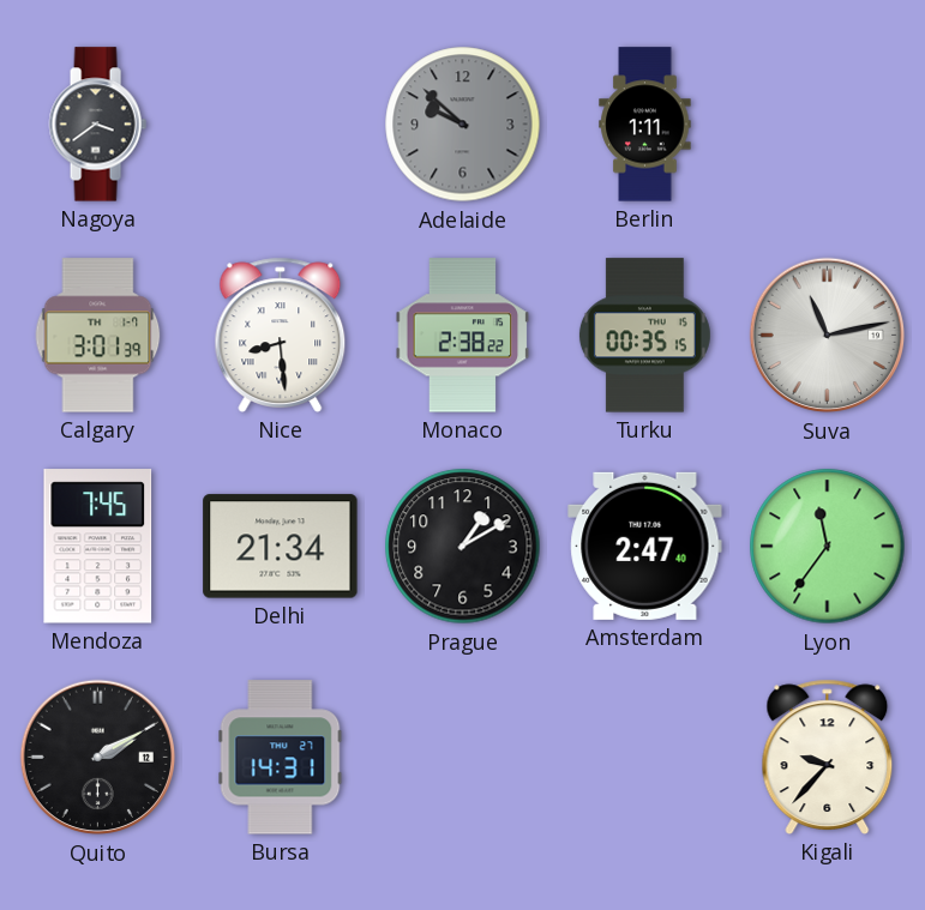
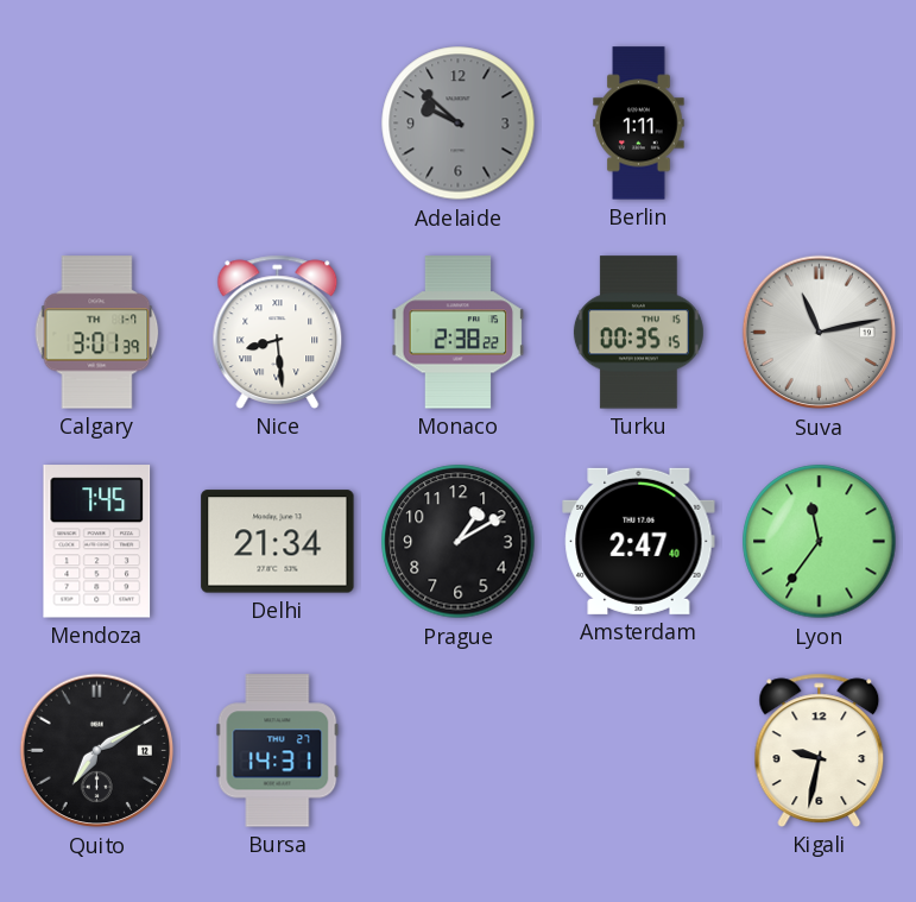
Nagoya: 3:39 -> none
Quito: 2:10 -> 7:10
Kigali: 9:37 -> 9:32
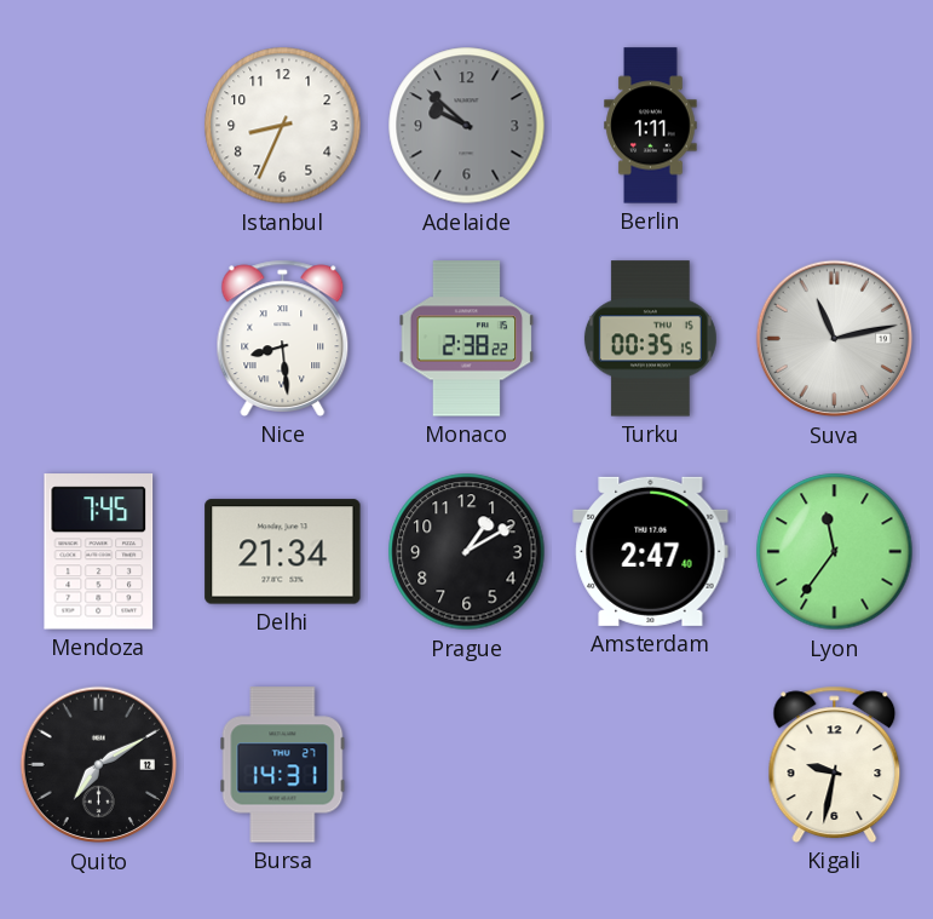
Istanbul: none -> 8:34
Calgary: 3:01 -> none
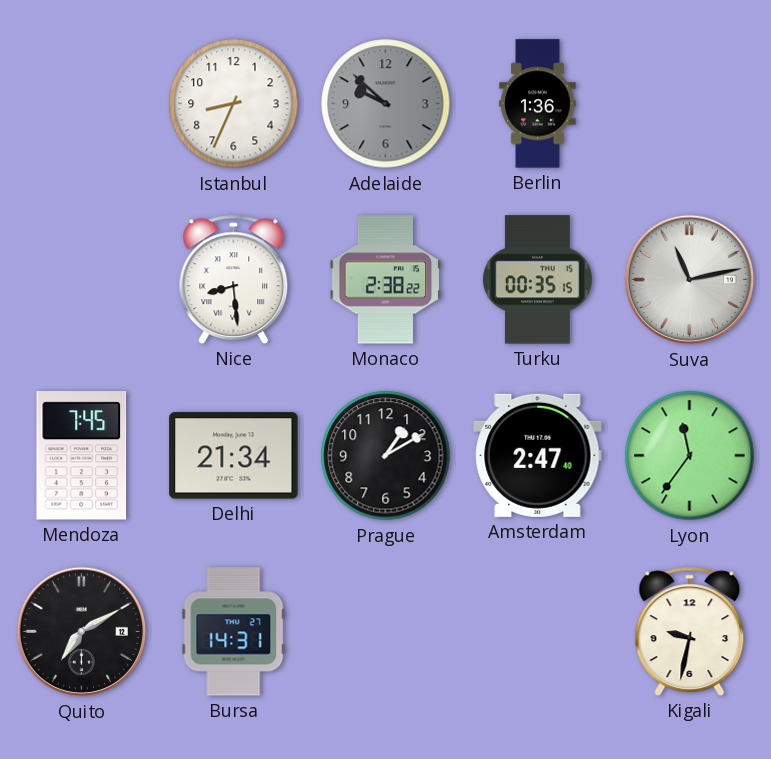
Berlin: 1:11 -> 1:36
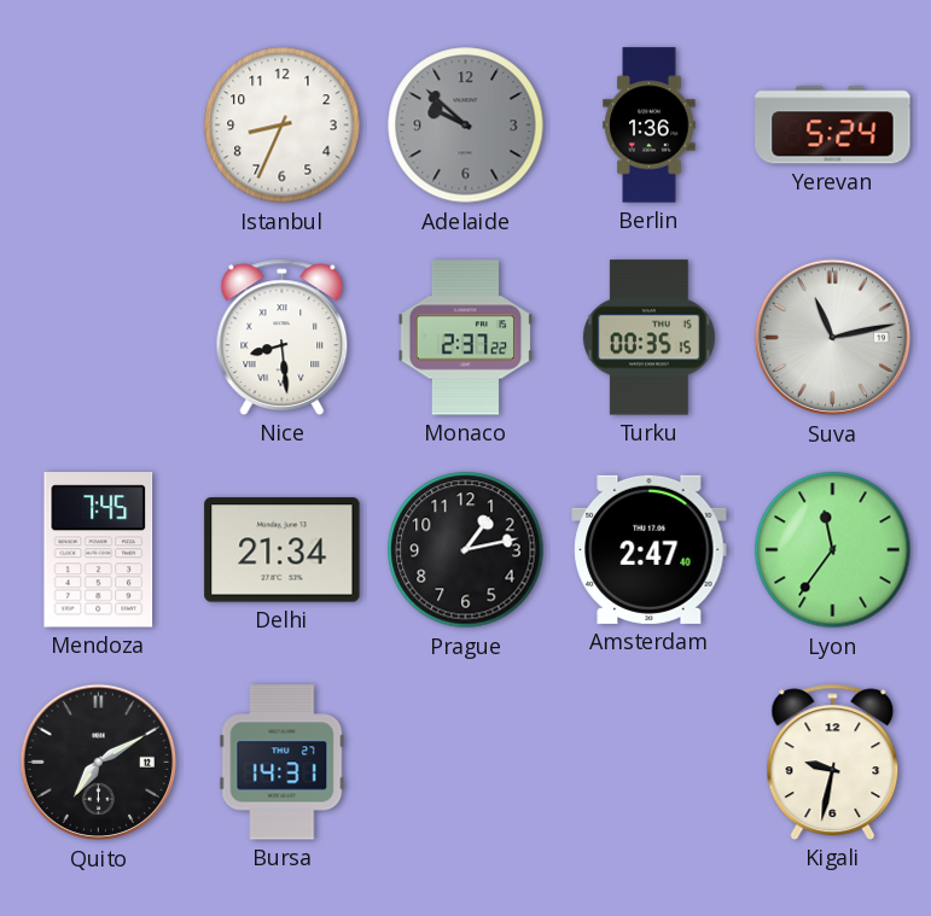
Yerevan: none -> 5:24
Monaco: 2:38 -> 2:37
Prague: 1:10 -> 1:13
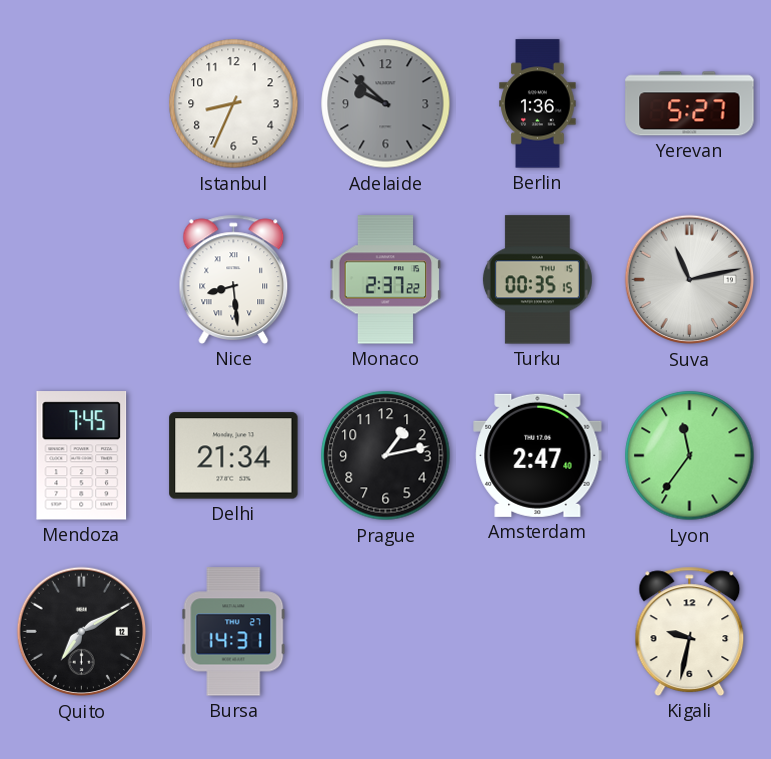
Yerevan: 5:24 -> 5:27
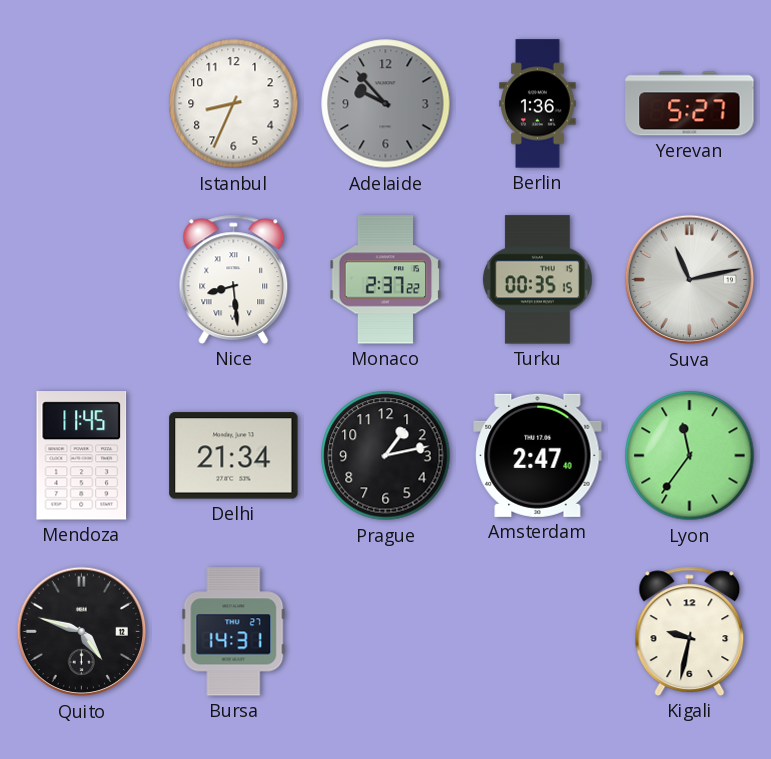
Adelaide: 9:52 -> 9:53
Mendoza: 7:45 -> 11:45
Quito: 7:10 -> 4:48
